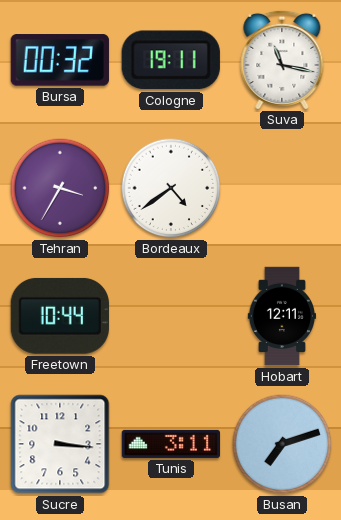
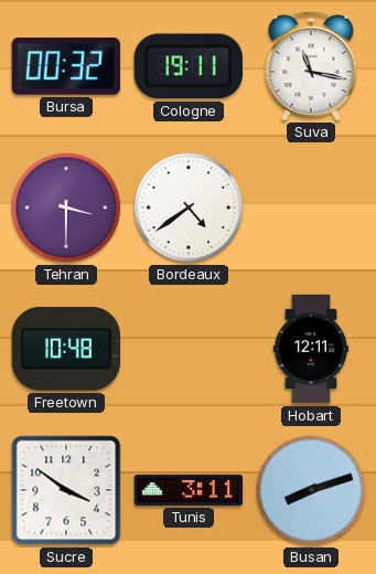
Tehran: 3:35 -> 3:30
Freetown: 10:44 -> 10:48
Sucre: 3:16 -> 3:51
Busan: 7:12 -> 8:12
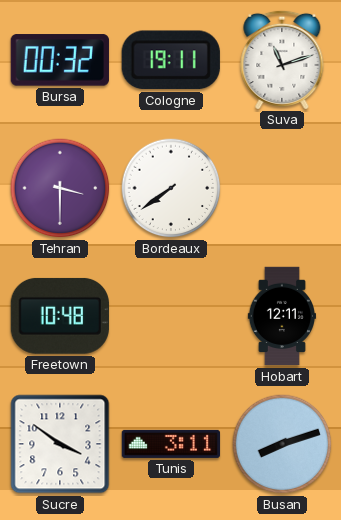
Suva: 11:17 -> 11:12
Bordeaux: 4:39 -> 7:39
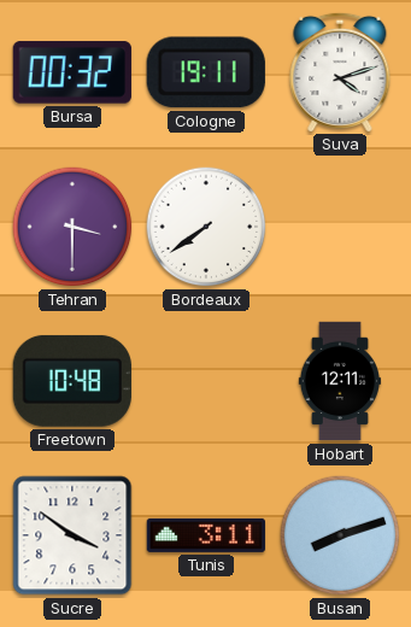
Suva: 11:12 -> 4:12
